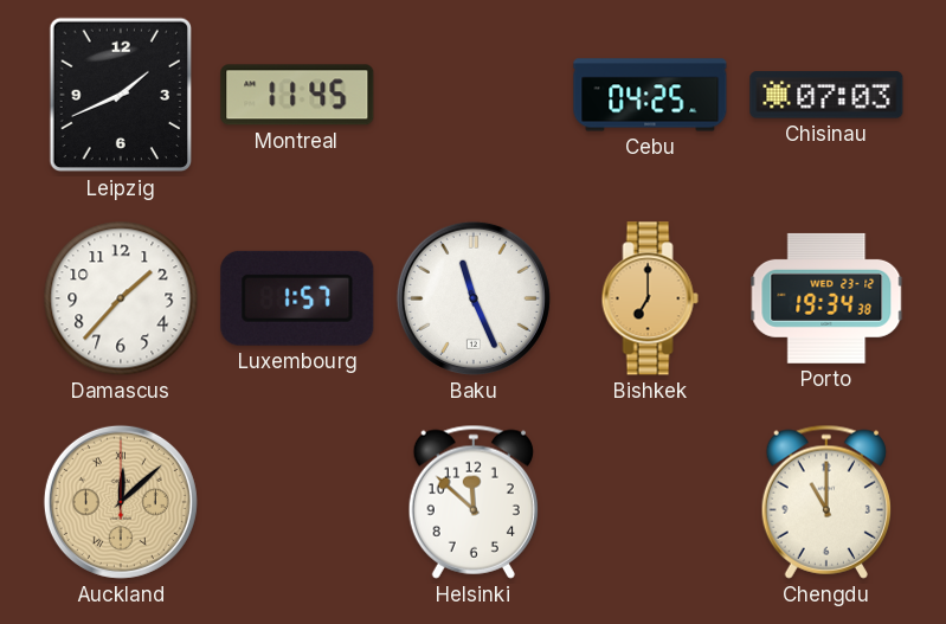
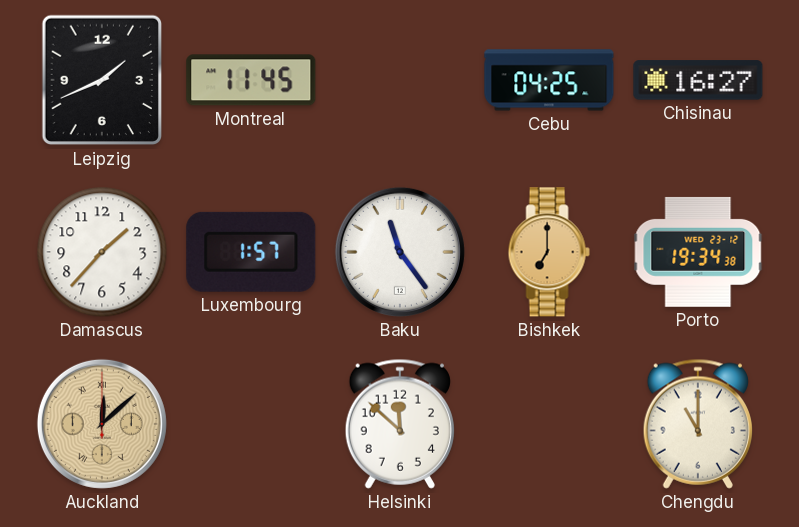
Chisinau: 07:03 -> 16:27
Baku: 11:26 -> 11:24
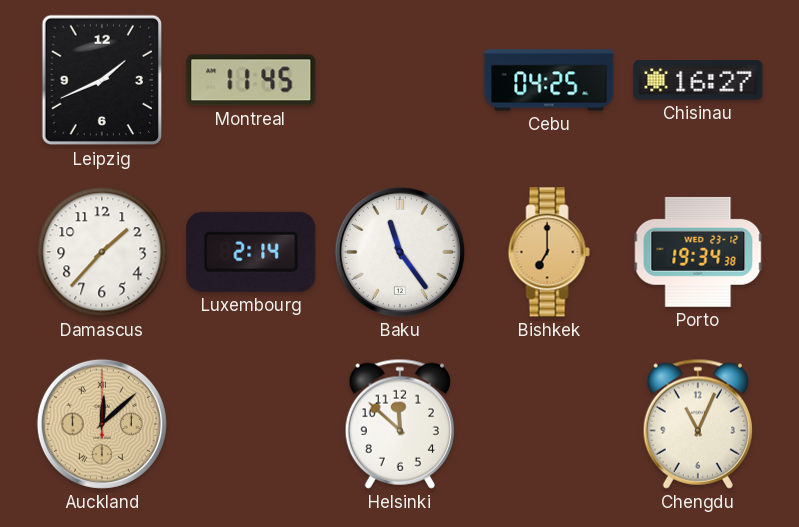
Luxembourg: 1:57 -> 2:14
Chengdu: 11:00 -> 11:04
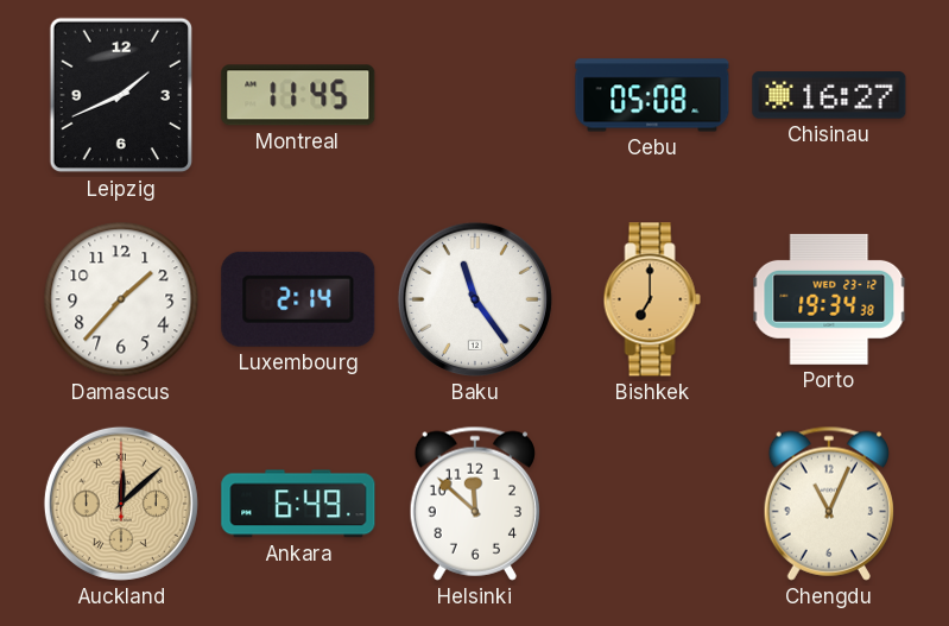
Cebu: 04:25 -> 05:08
Ankara: none -> 6:49
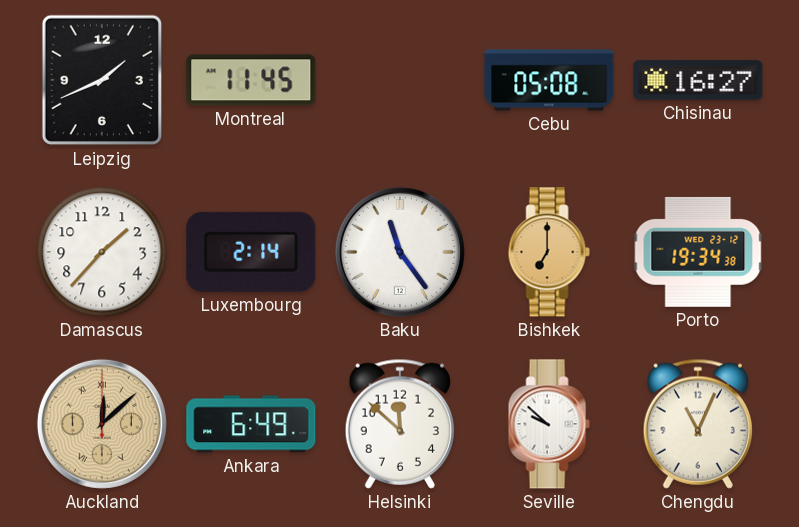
Seville: none -> 9:52
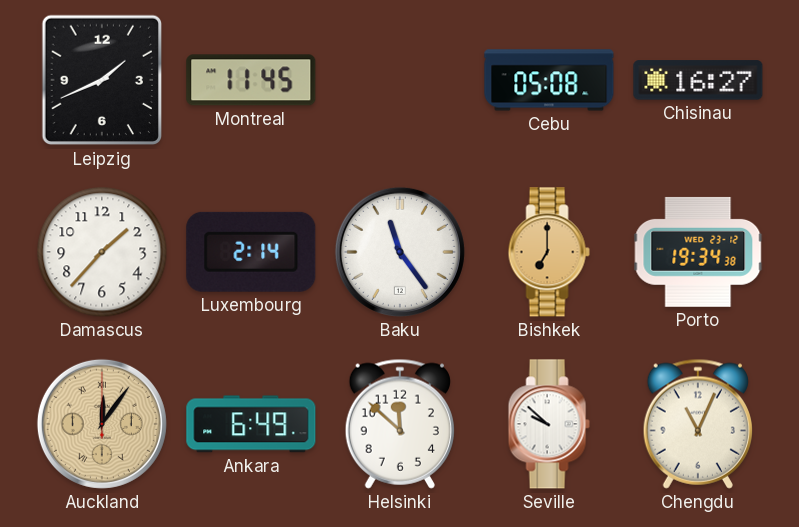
Auckland: 12:08 -> 12:06
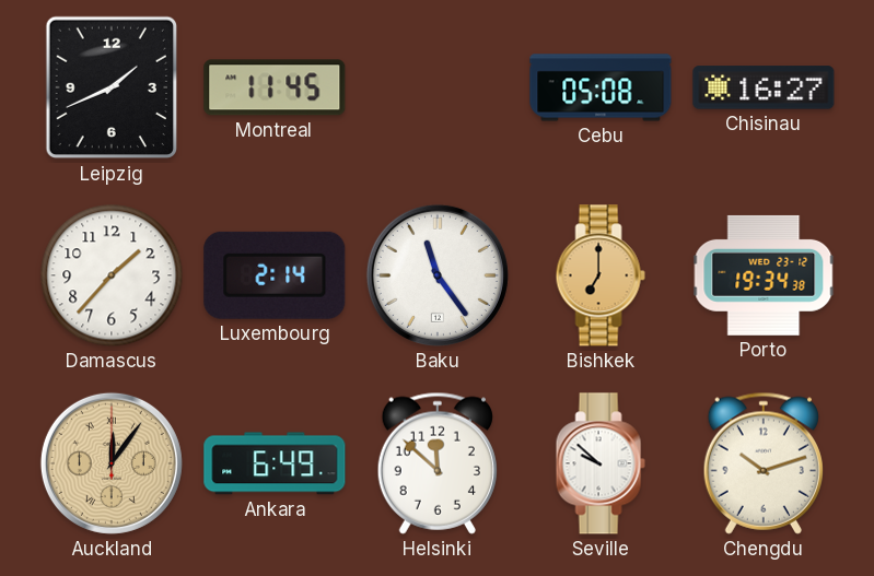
Chengdu: 11:04 -> 10:12
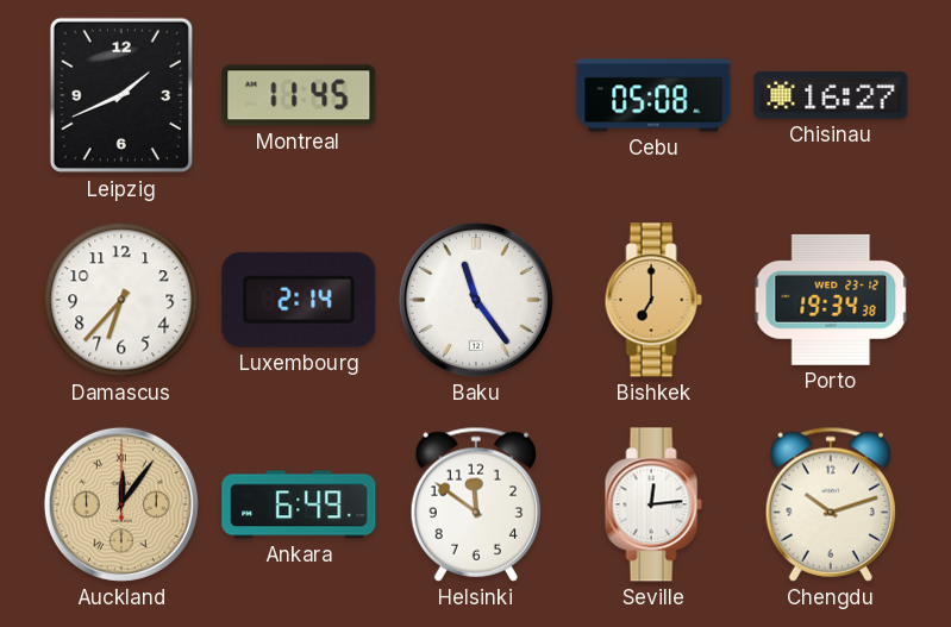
Damascus: 1:37 -> 6:37
Helsinki: 11:52 -> 11:51
Seville: 9:52 -> 12:14
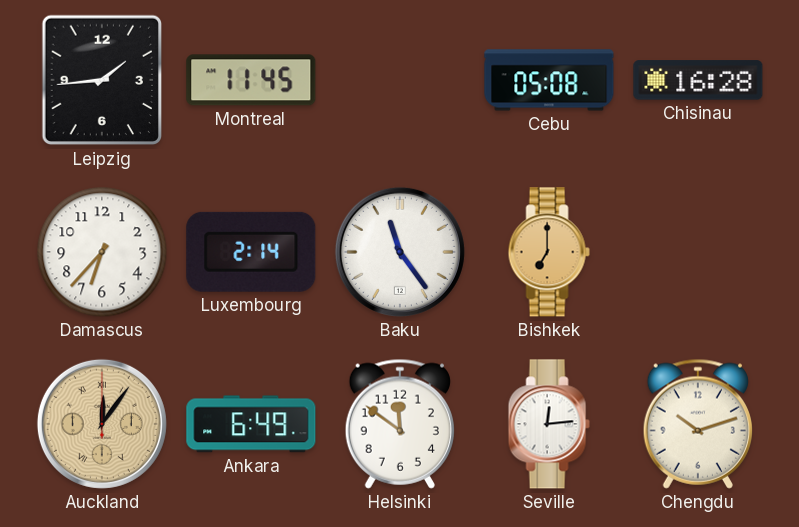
Leipzig: 1:41 -> 1:44
Chisinau: 16:27 -> 16:28
Porto: 19:34 -> none
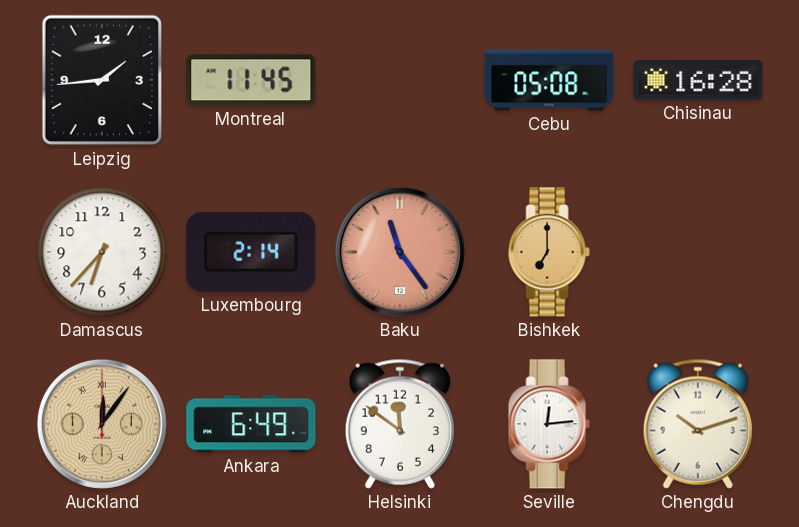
Baku dial: white -> salmon
